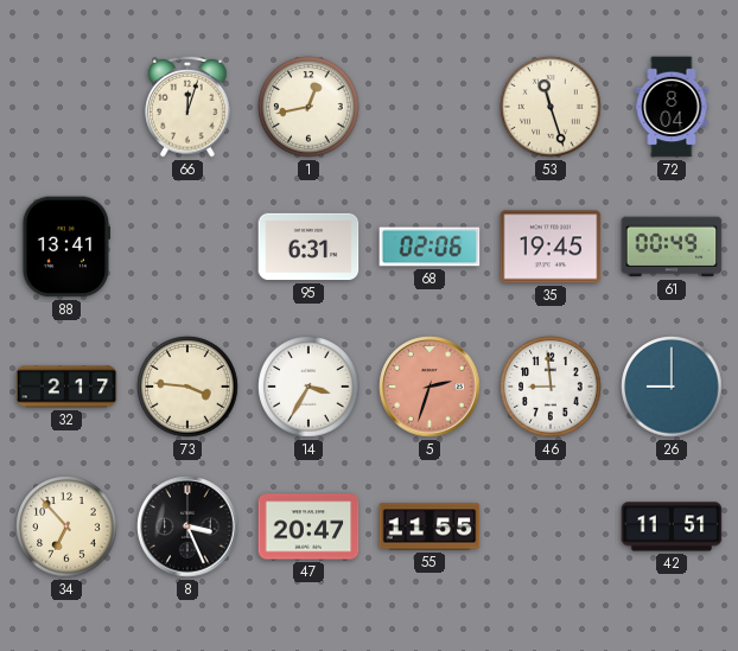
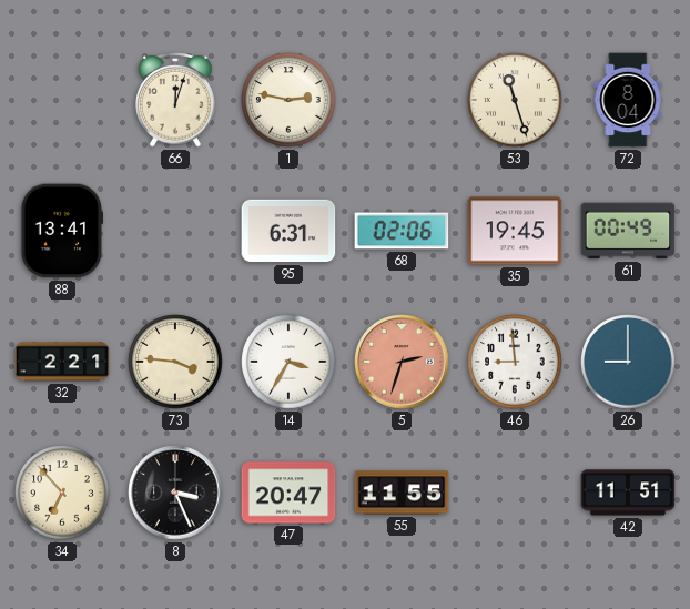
1: 12:43 -> 2:47
32: 2:17 -> 2:21
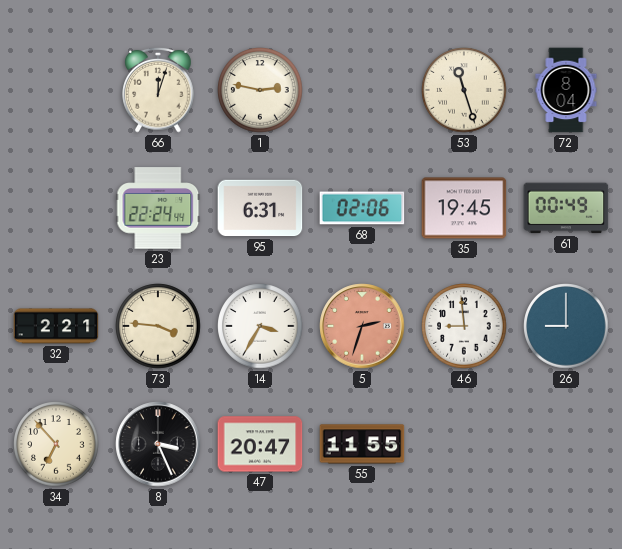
88: 13:41 -> none
23: none -> 22:24
42: 11:51 -> none
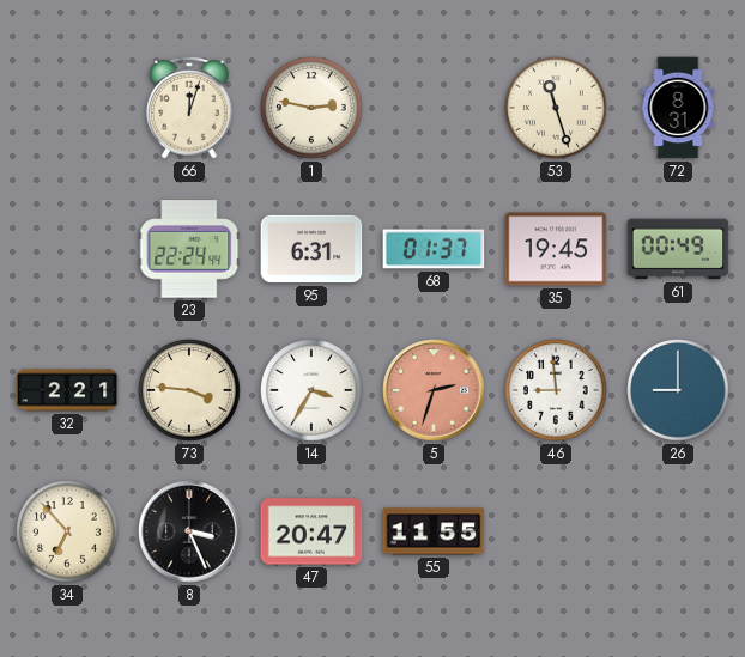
72: 8:04 -> 8:31
68: 02:06 -> 01:37
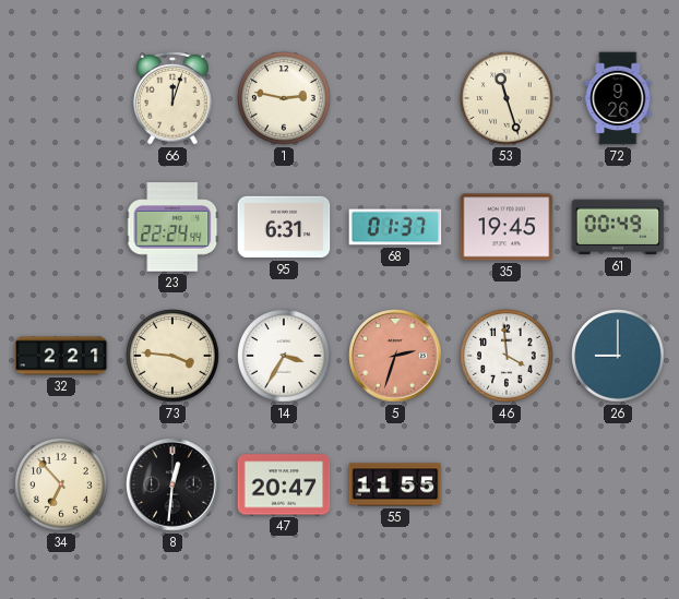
72: 8:31 -> 9:26
46: 8:59 -> 3:59
8: 3:26 -> 12:31
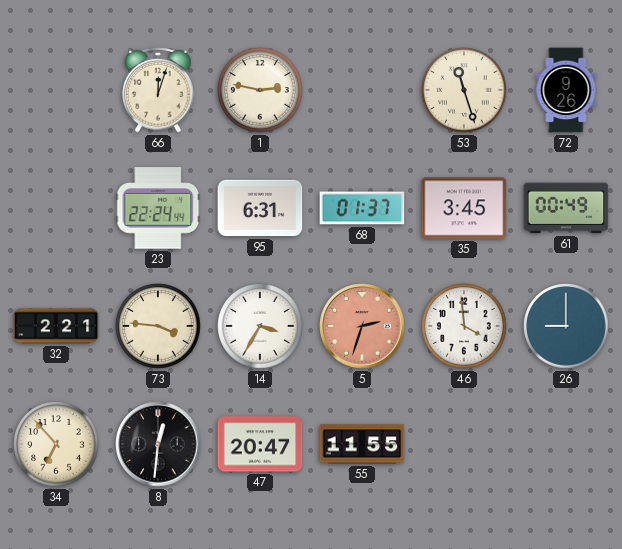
35: 19:45 -> 3:45
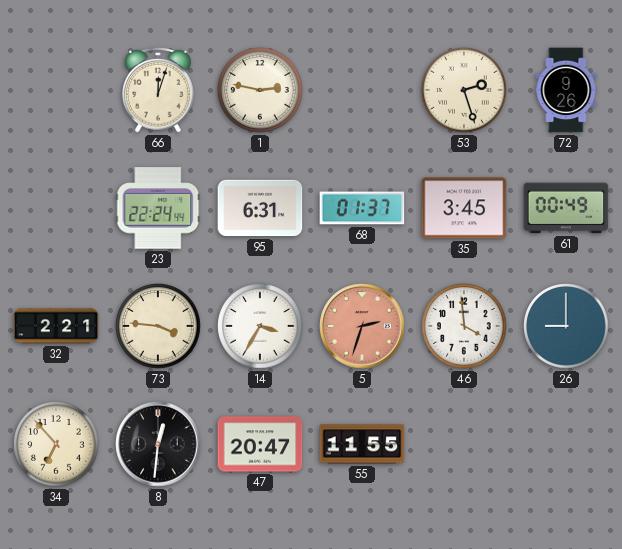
53: 11:27 -> 2:27
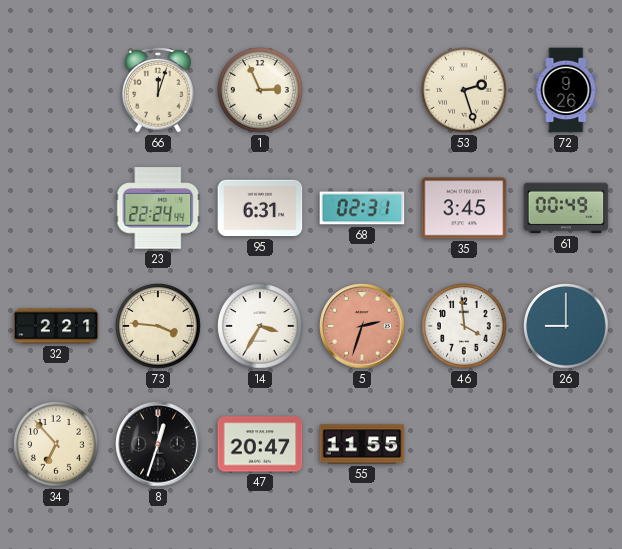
1: 2:47 -> 2:56
68: 01:37 -> 02:31
8: 12:31 -> 12:33
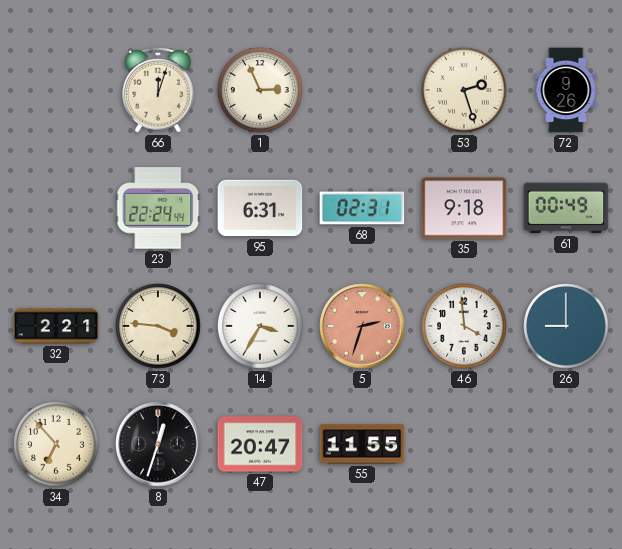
35: 3:45 -> 9:18
